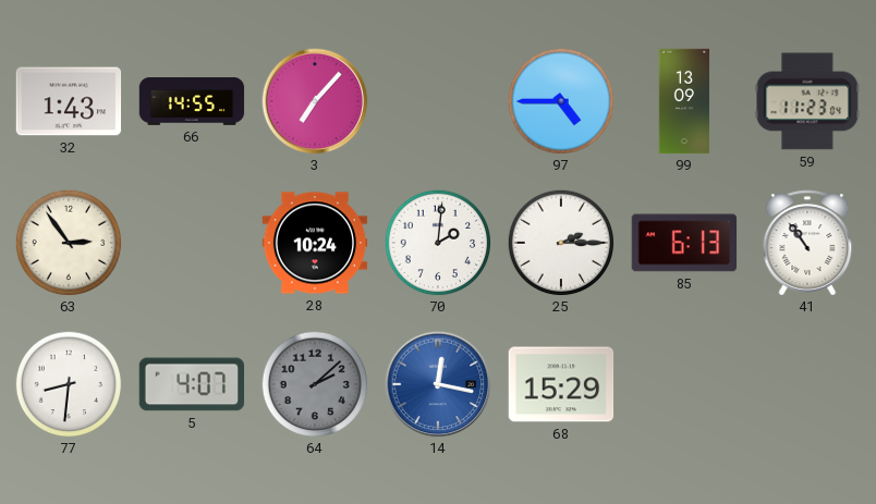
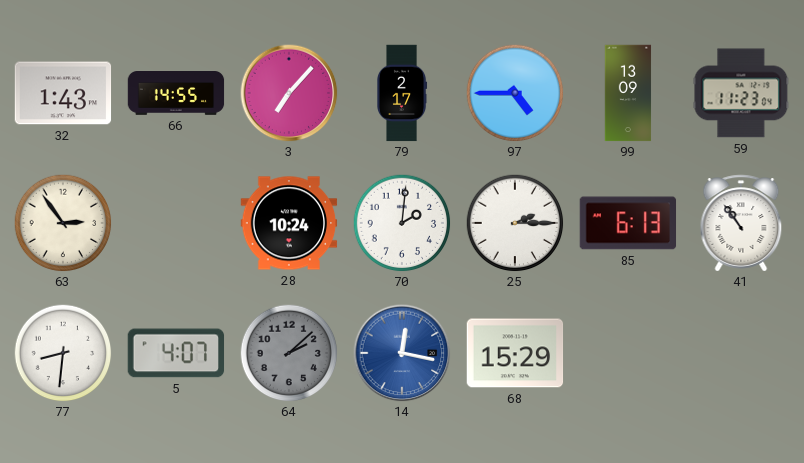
79: none -> 2:17
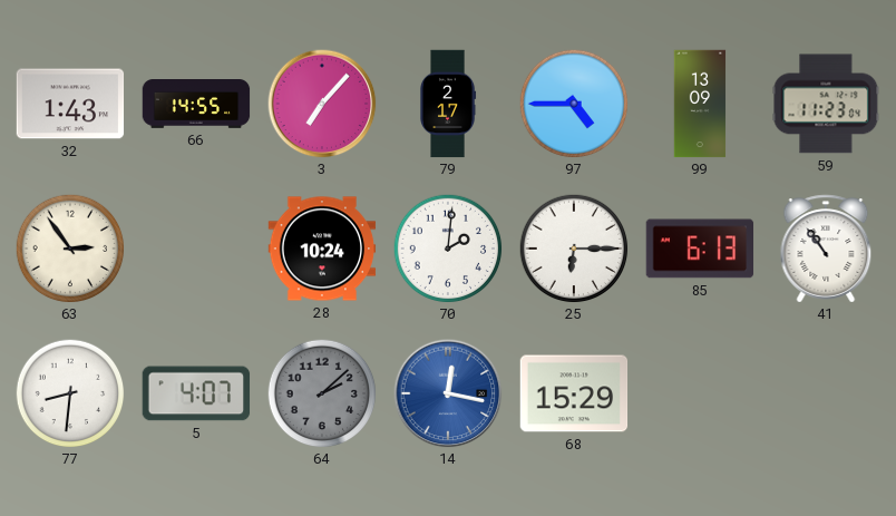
25: 2:15 -> 6:15
